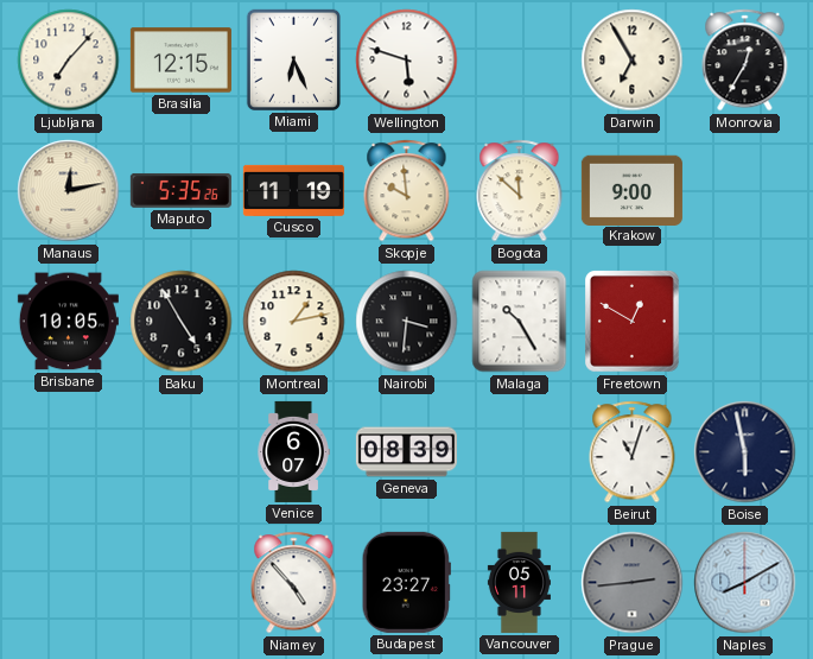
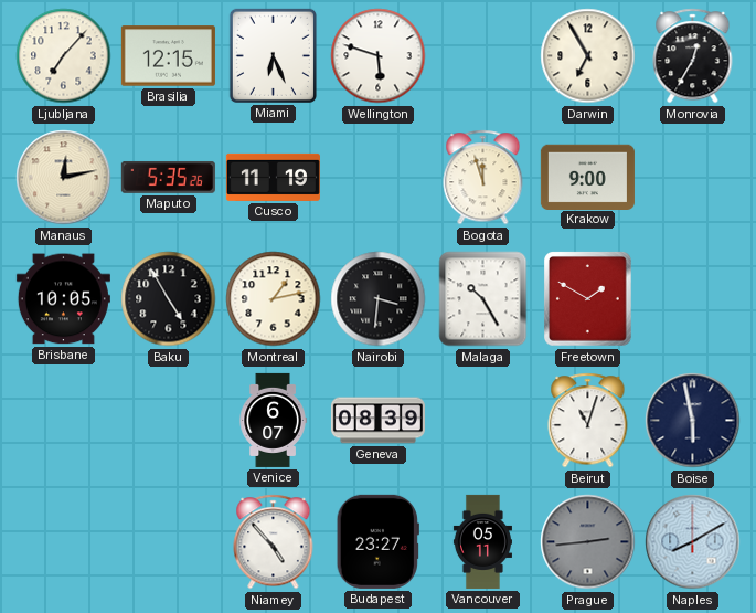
Skopje: 9:59 -> none
Bogota: 11:52 -> 11:57
Freetown: 12:50 -> 1:50
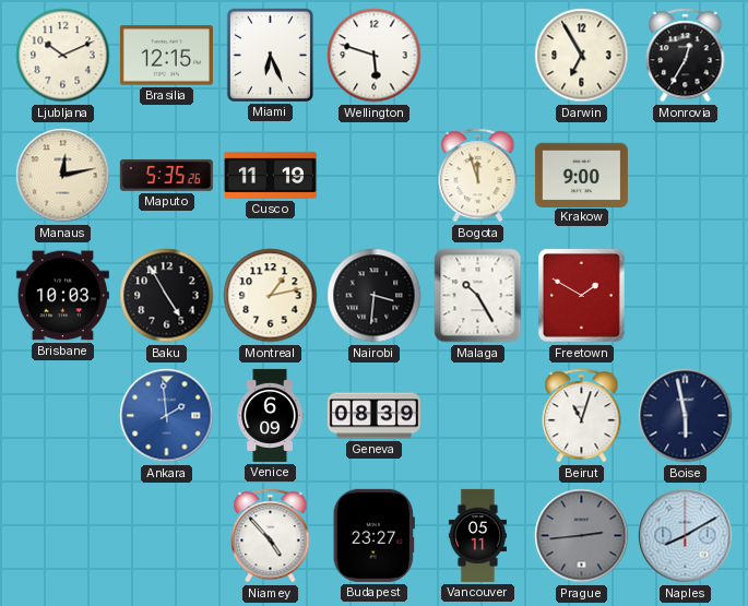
Ljubljana: 7:07 -> 10:11
Brisbane: 10:05 -> 10:03
Ankara: none -> 1:59
Venice: 6:07 -> 6:09
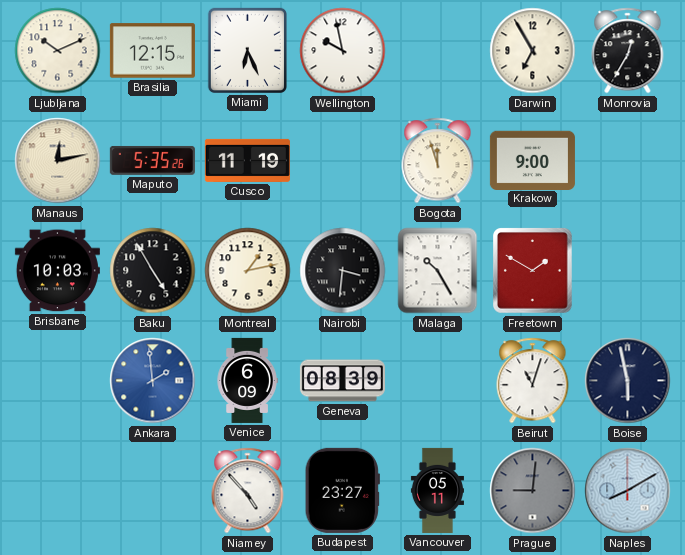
Wellington: 5:48 -> 9:58
Prague: 2:44 -> 9:01
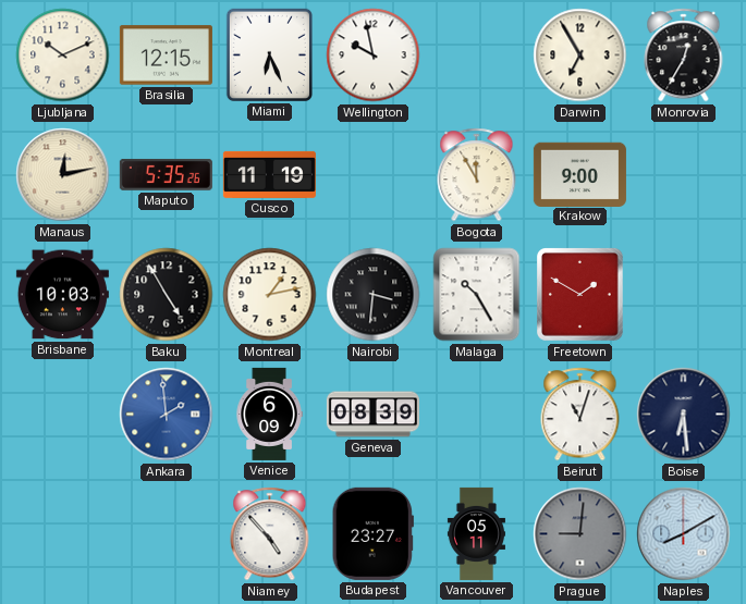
Bogota: 11:57 -> 11:55
Boise: 5:58 -> 6:29
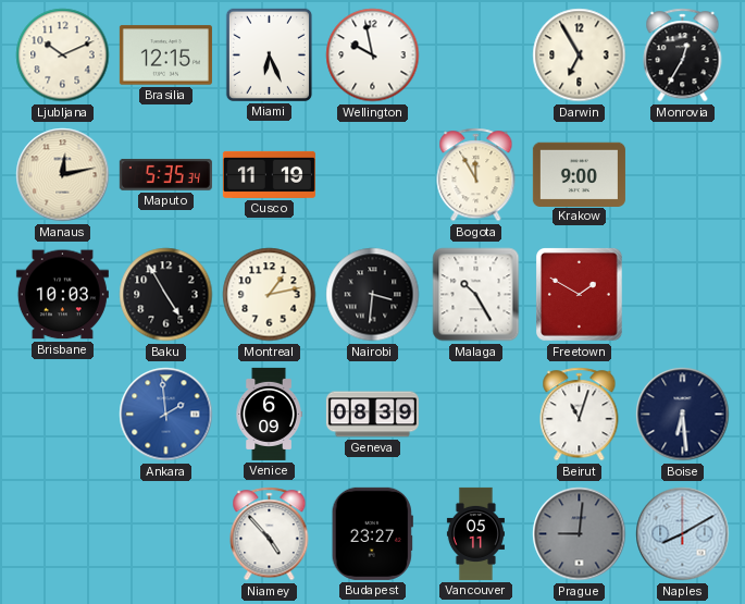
Maputo: 5:35:26 -> 5:35:34
